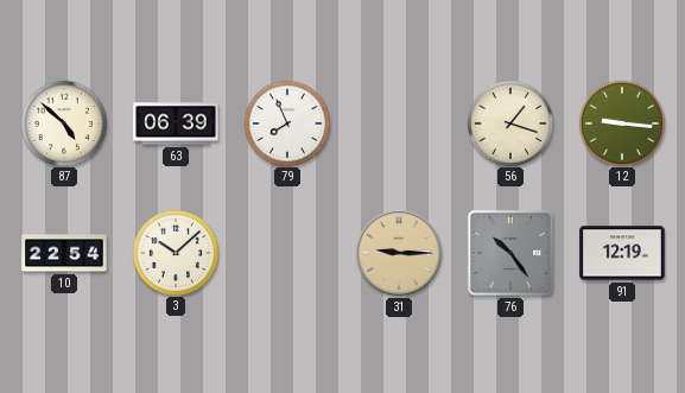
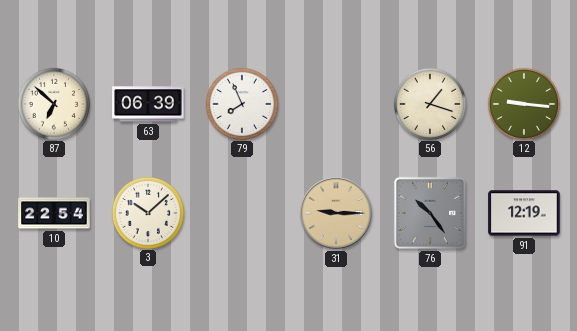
87: 4:52 -> 6:52
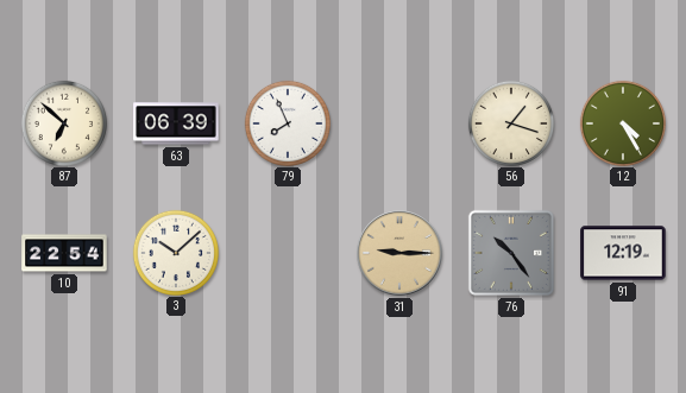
12: 9:16 -> 4:25
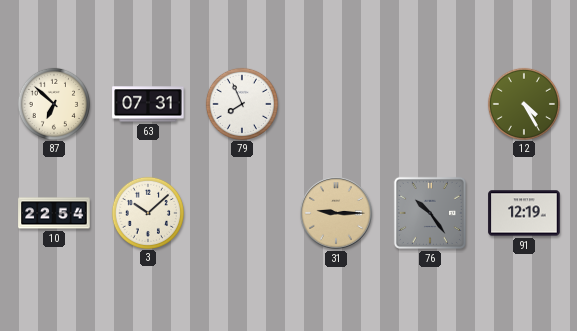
63: 06:39 -> 07:31
56: 1:18 -> none
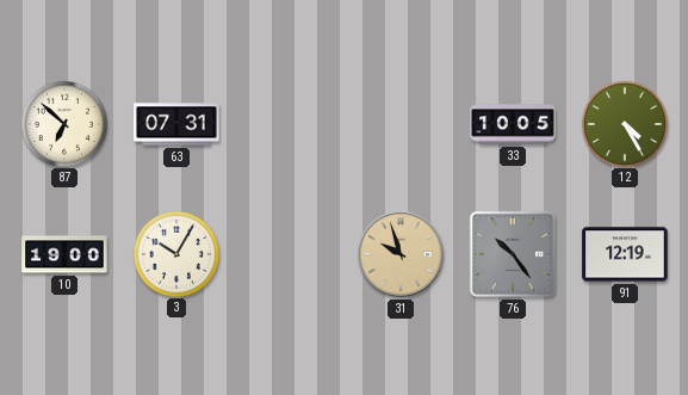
79: 7:56 -> none
33: none -> 10:05
10: 22:54 -> 19:00
3: 10:08 -> 10:05
31: 9:15 -> 9:57
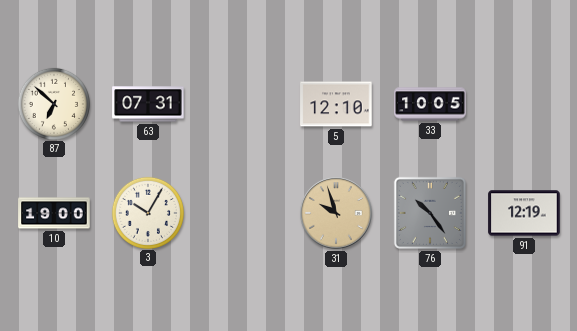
5: none -> 12:10
12: 4:25 -> none
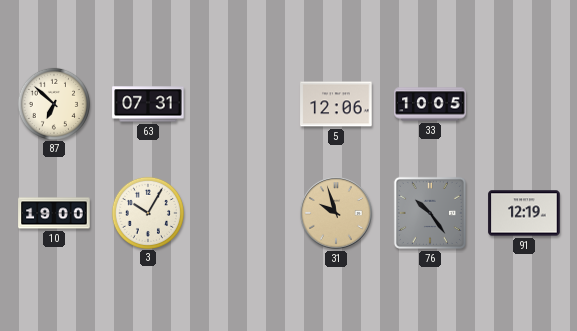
5: 12:10 -> 12:06
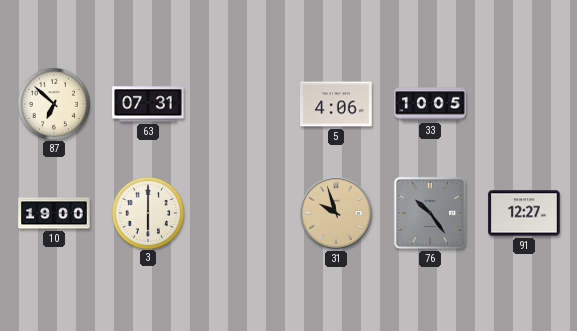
5: 12:06 -> 4:06
3: 10:05 -> 6:00
91: 12:19 -> 12:27
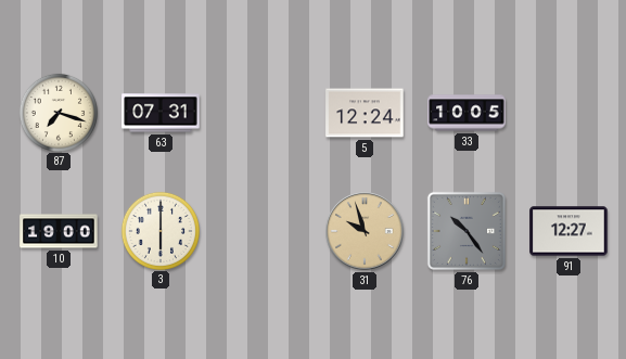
87: 6:52 -> 7:18
5: 4:06 -> 12:24
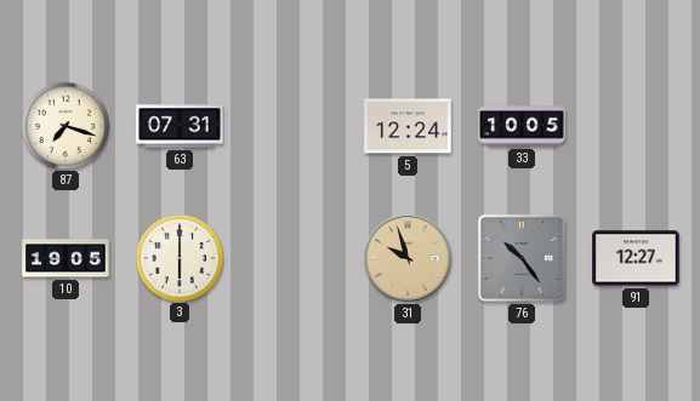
10: 19:00 -> 19:05
